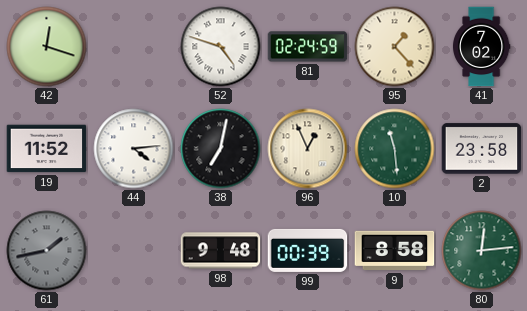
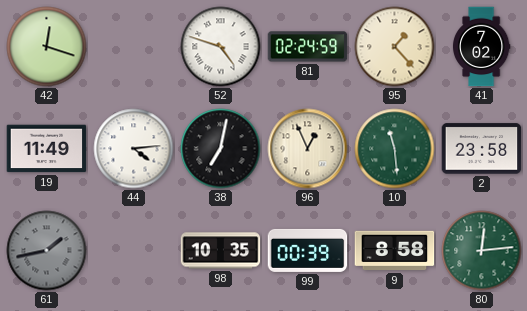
19: 11:52 -> 11:49
98: 9:48 -> 10:35
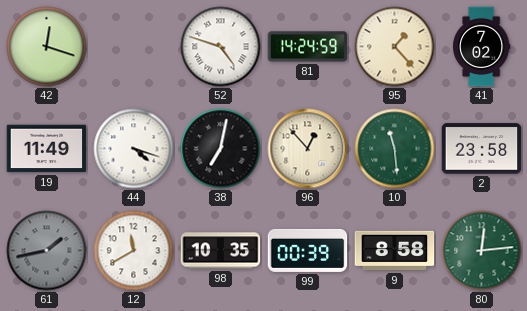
81: 02:24 -> 14:24
44: 4:14 -> 4:18
96: 12:56 -> 12:53
12: none -> 11:40
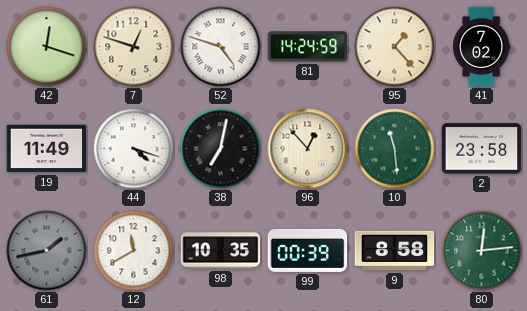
7: none -> 12:48
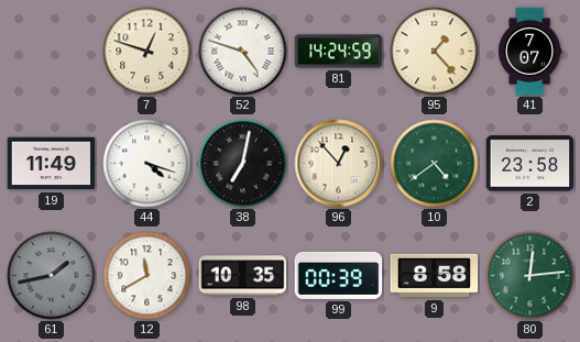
42: 12:18 -> none
41: 7:02 -> 7:07
10: 11:29 -> 4:39
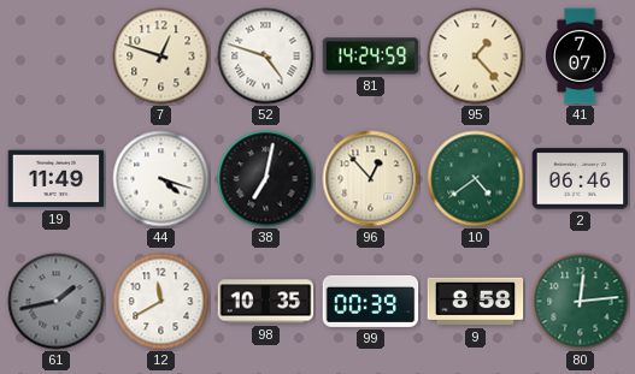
2: 23:58 -> 06:46
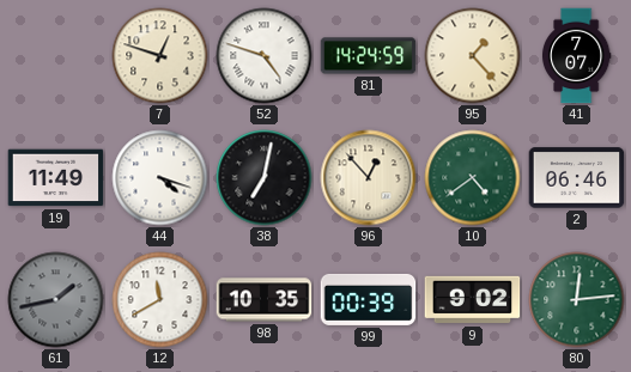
9: 8:58 -> 9:02
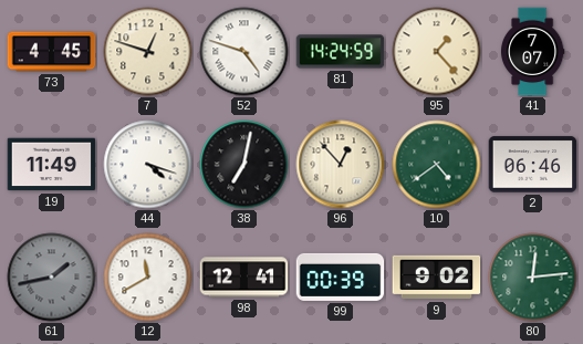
73: none -> 4:45
98: 10:35 -> 12:41
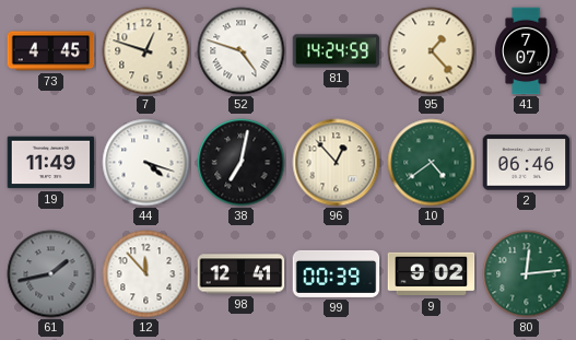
12: 11:40 -> 11:53
